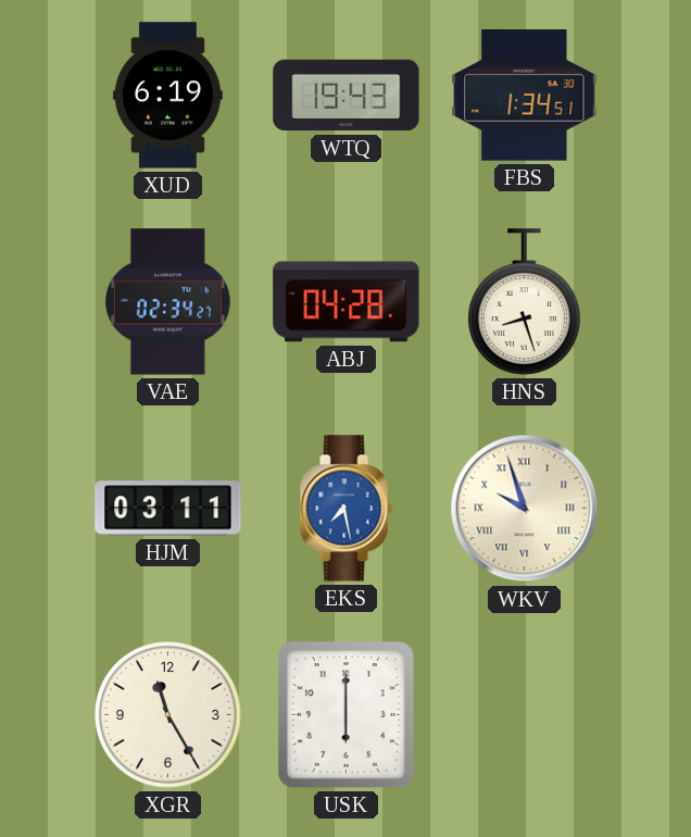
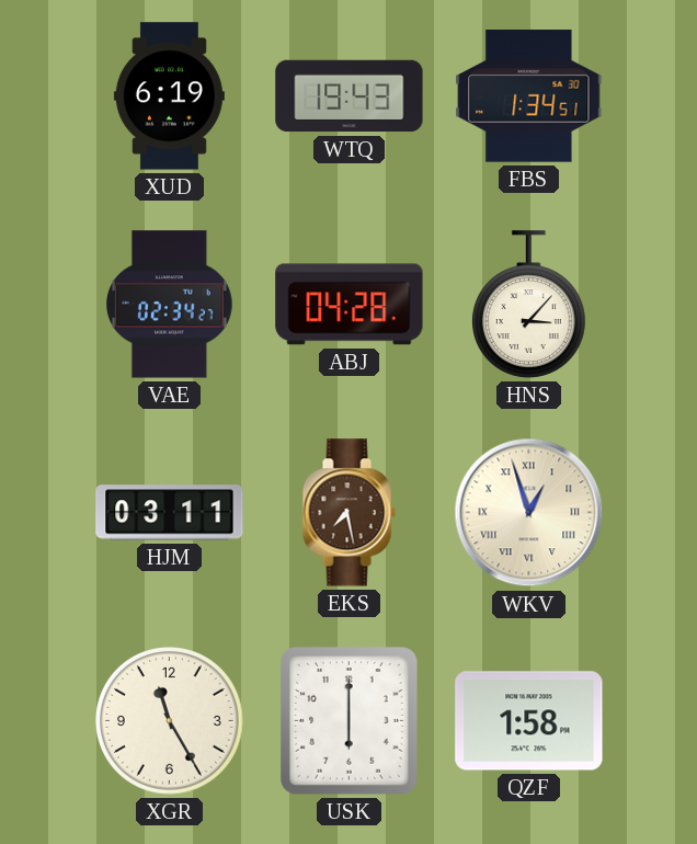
HNS: 8:27 -> 3:07
EKS dial: blue -> brown
WKV: 9:57 -> 12:57
QZF: none -> 1:58
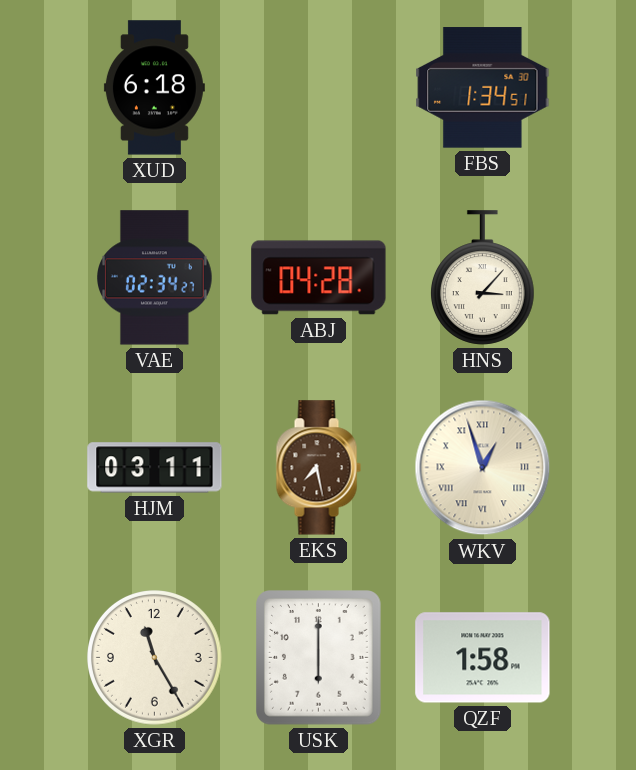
XUD: 6:19 -> 6:18
WTQ: 19:43 -> none
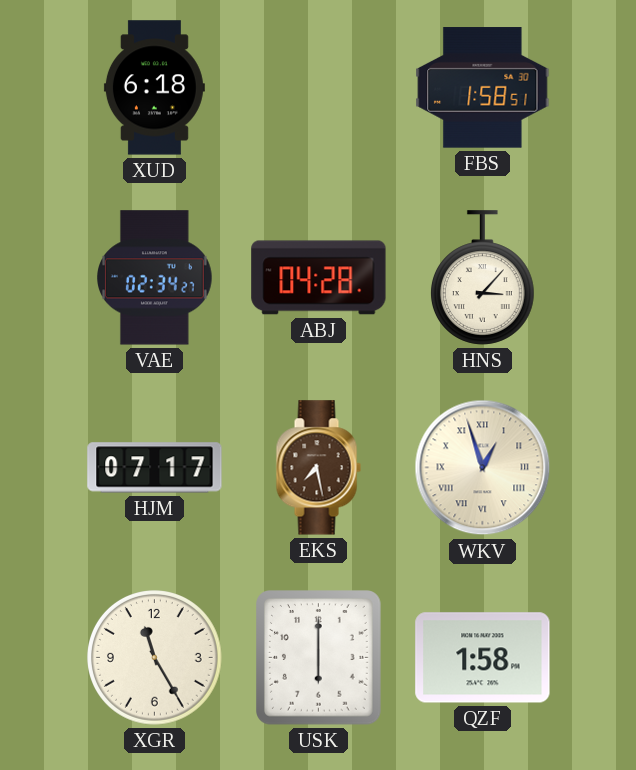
FBS: 1:34 -> 1:58
HJM: 03:11 -> 07:17
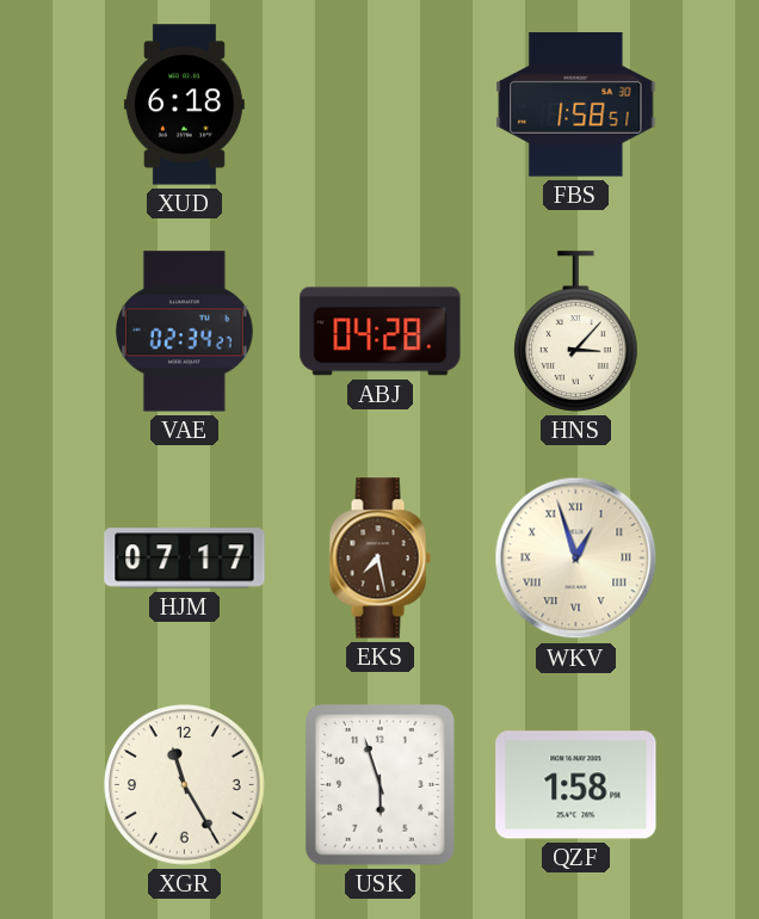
USK: 6:00 -> 5:57
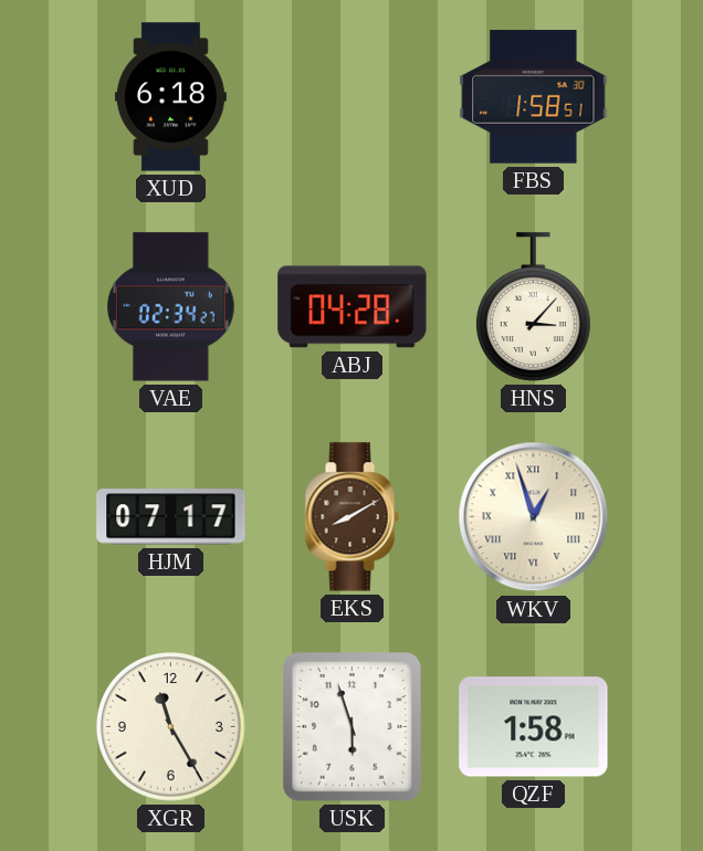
EKS: 7:28 -> 8:10
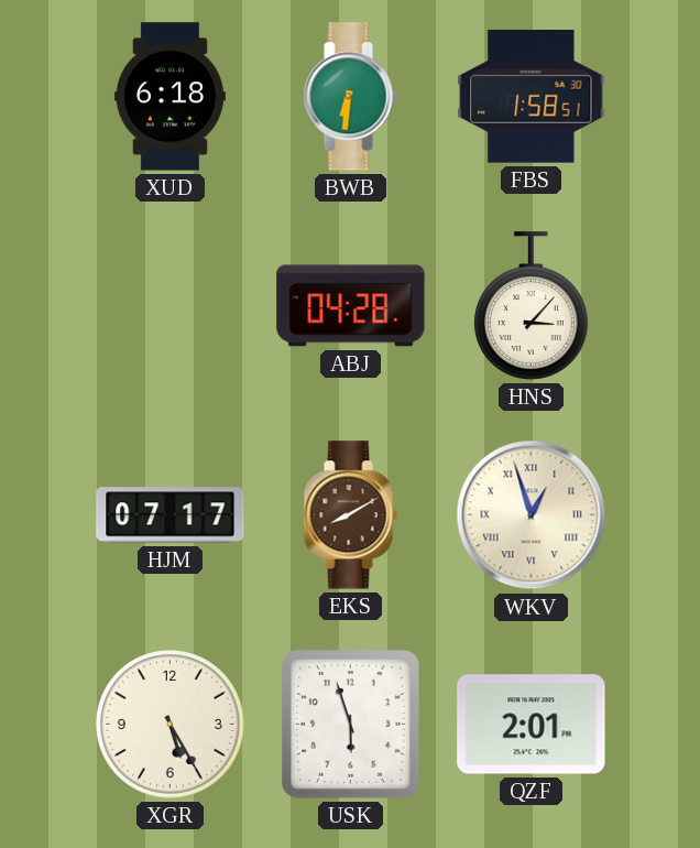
BWB: none -> 6:31
VAE: 02:34 -> none
XGR: 11:25 -> 5:25
QZF: 1:58 -> 2:01
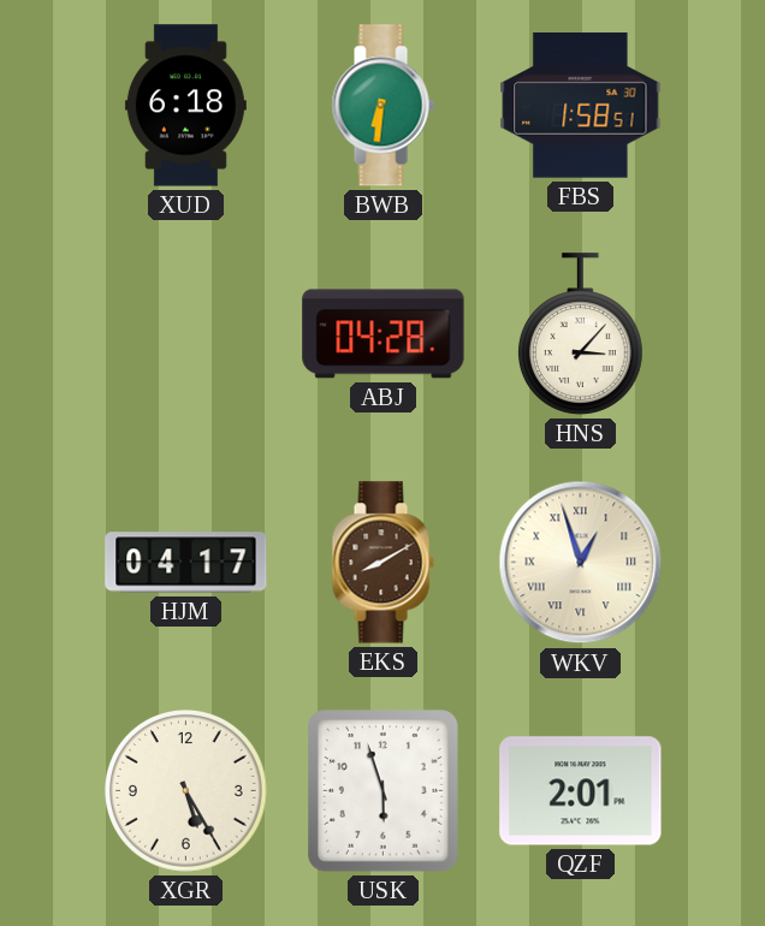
HJM: 07:17 -> 04:17
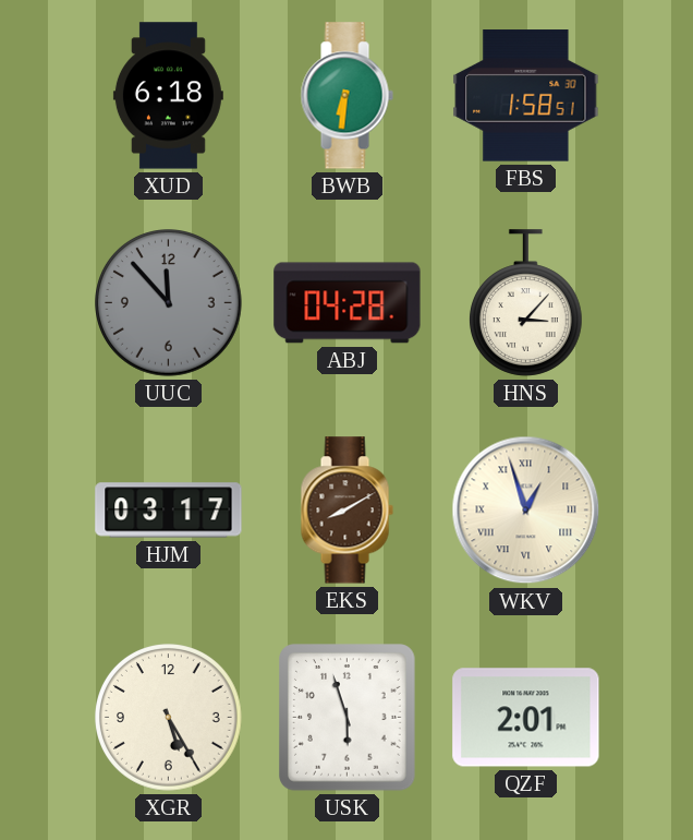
UUC: none -> 11:53
HJM: 04:17 -> 03:17
